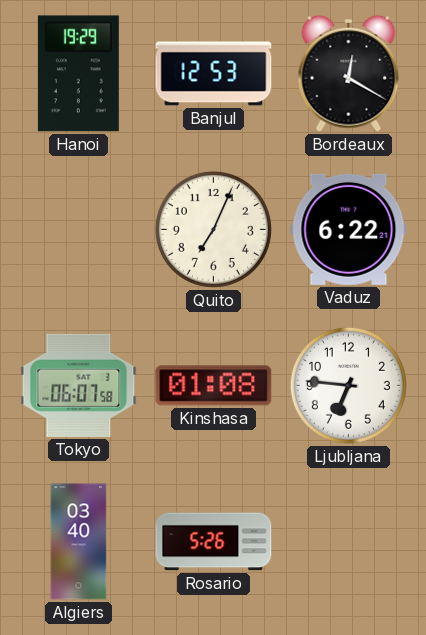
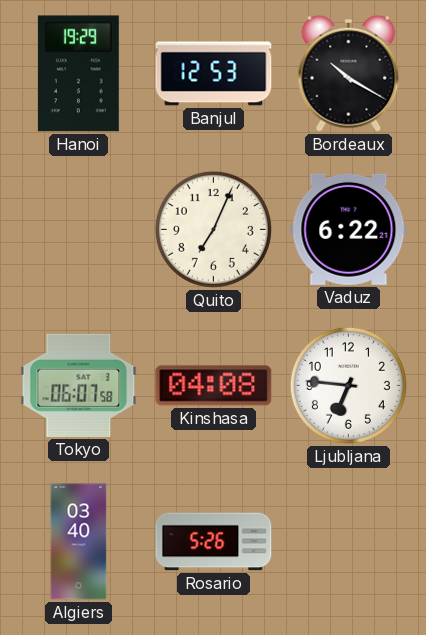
Bordeaux: 12:20 -> 10:20
Kinshasa: 01:08 -> 04:08
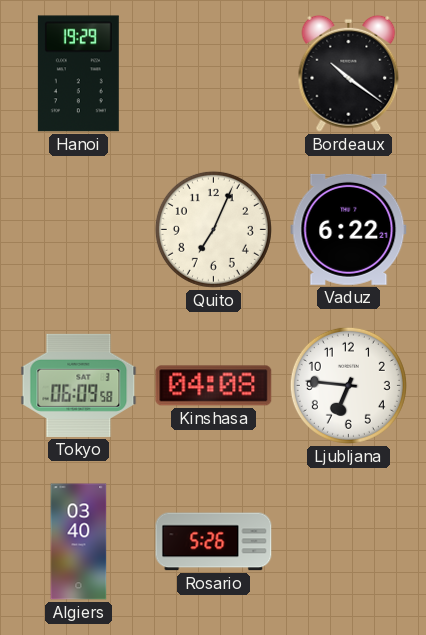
Banjul: 12:53 -> none
Bordeaux: 10:20 -> 10:21
Tokyo: 06:07 -> 06:09
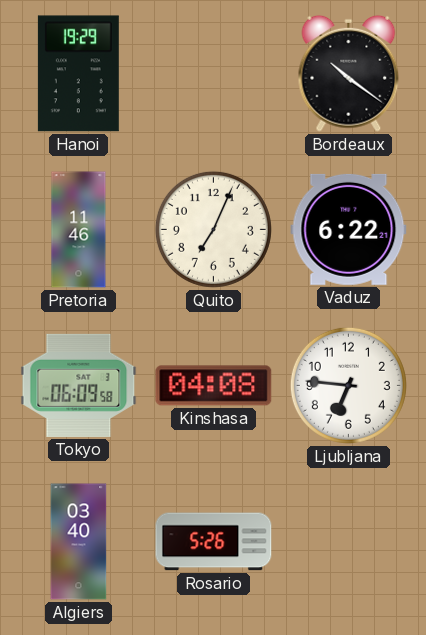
Pretoria: none -> 11:46
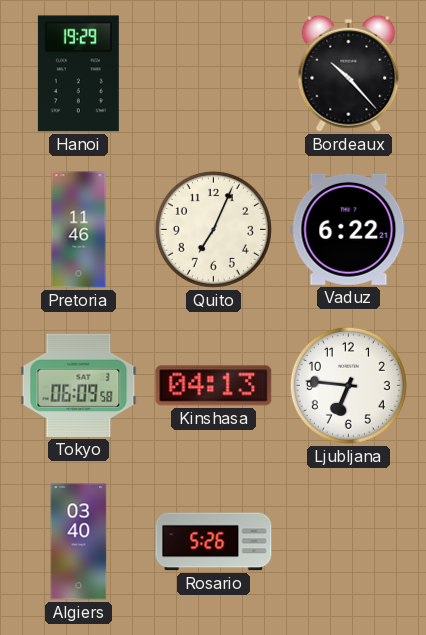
Bordeaux: 10:21 -> 10:23
Kinshasa: 04:08 -> 04:13
